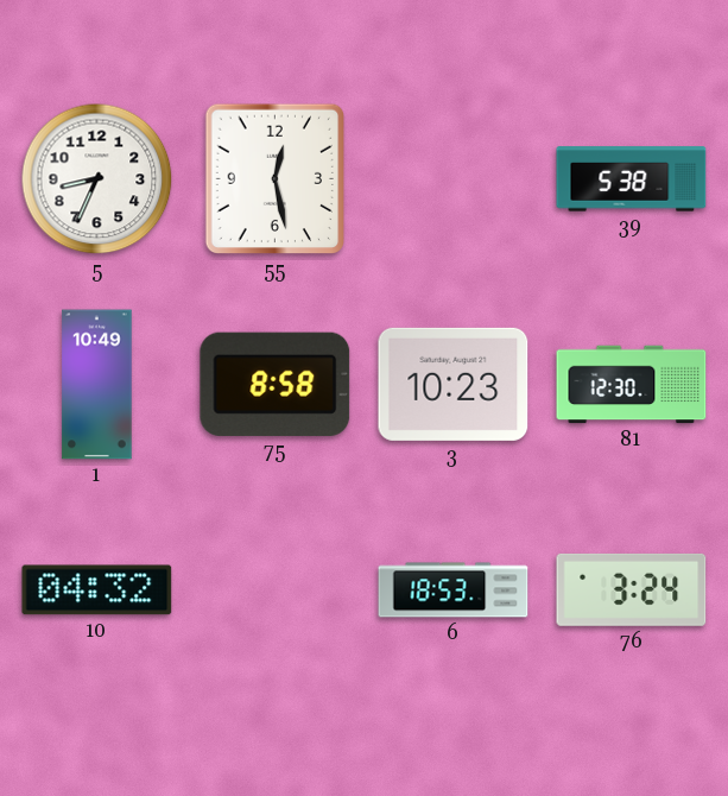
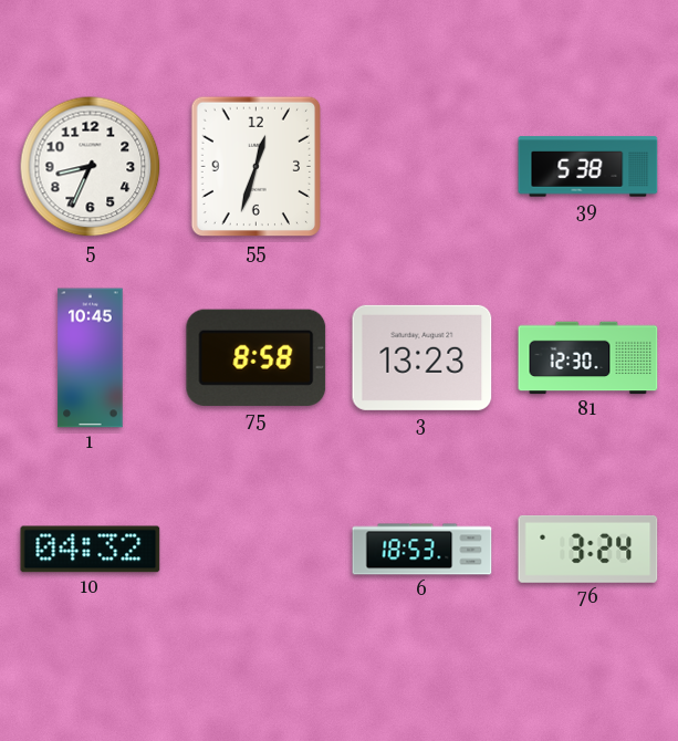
55: 12:28 -> 12:33
1: 10:49 -> 10:45
3: 10:23 -> 13:23
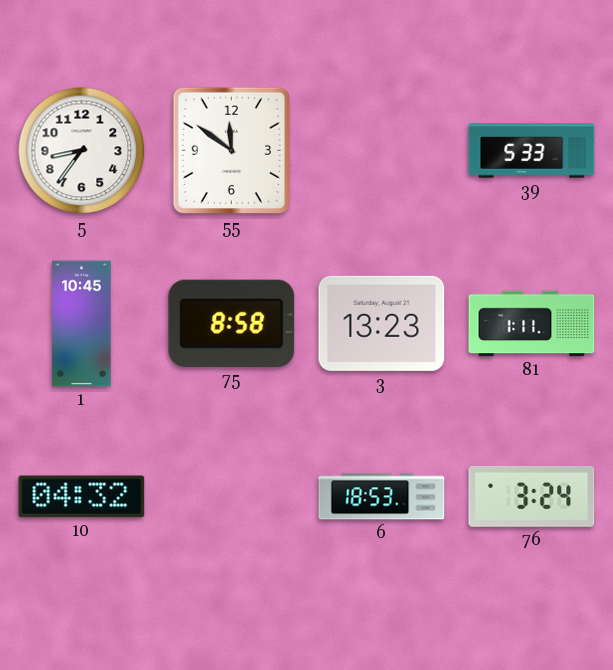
5: 8:34 -> 8:36
55: 12:33 -> 11:51
39: 5:38 -> 5:33
81: 12:30 -> 1:11
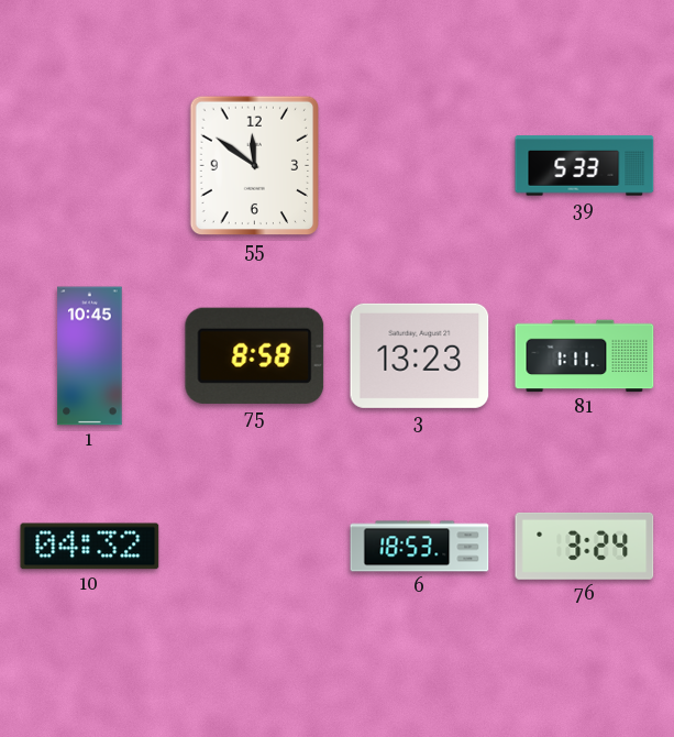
5: 8:36 -> none
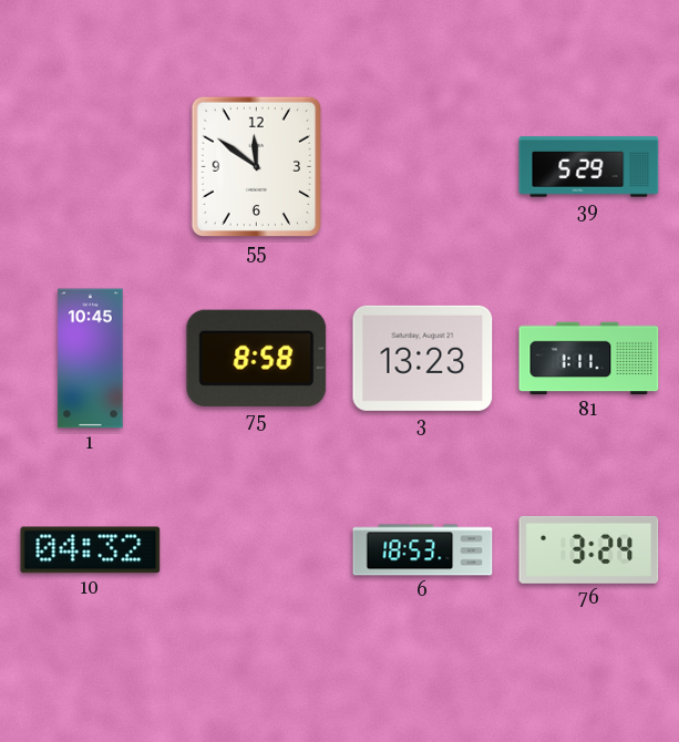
39: 5:33 -> 5:29
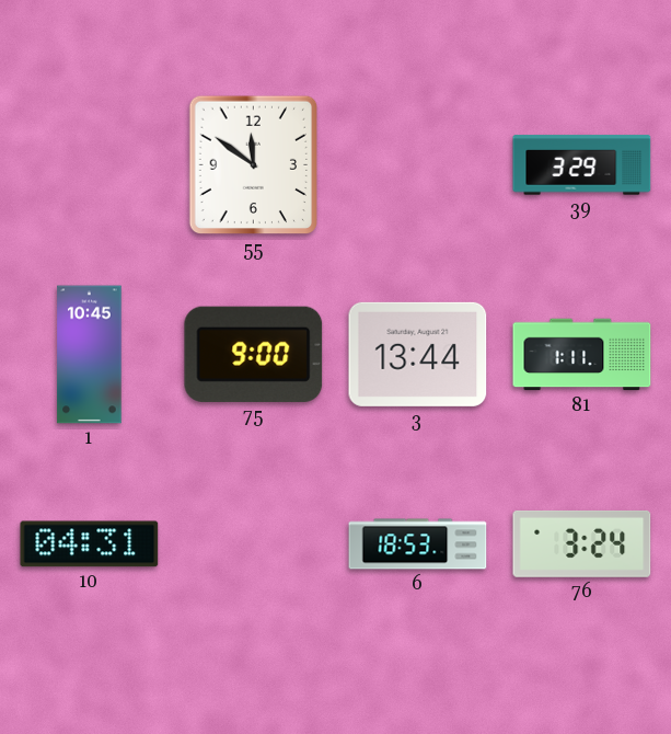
39: 5:29 -> 3:29
75: 8:58 -> 9:00
3: 13:23 -> 13:44
10: 04:32 -> 04:31
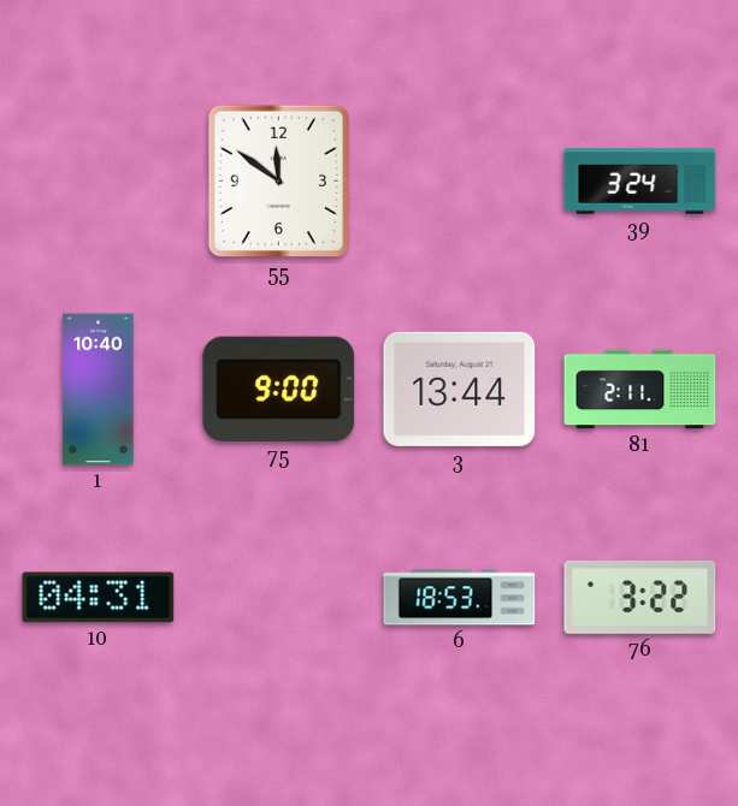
39: 3:29 -> 3:24
1: 10:45 -> 10:40
81: 1:11 -> 2:11
76: 3:24 -> 3:22
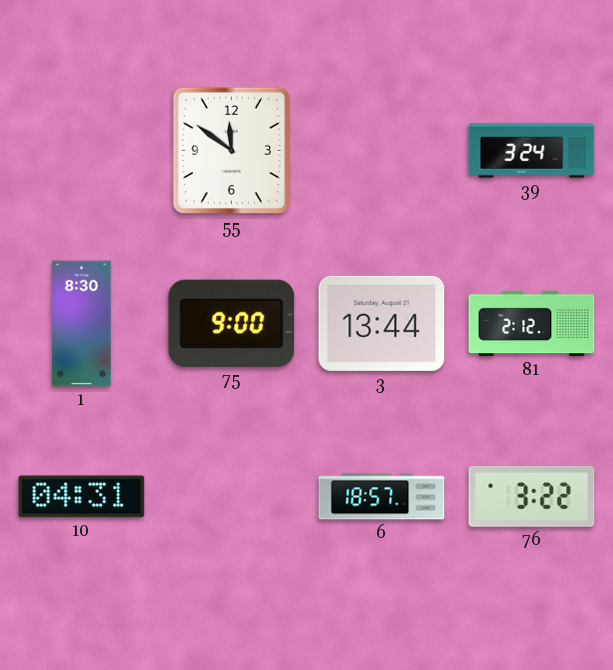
1: 10:40 -> 8:30
81: 2:11 -> 2:12
6: 18:53 -> 18:57
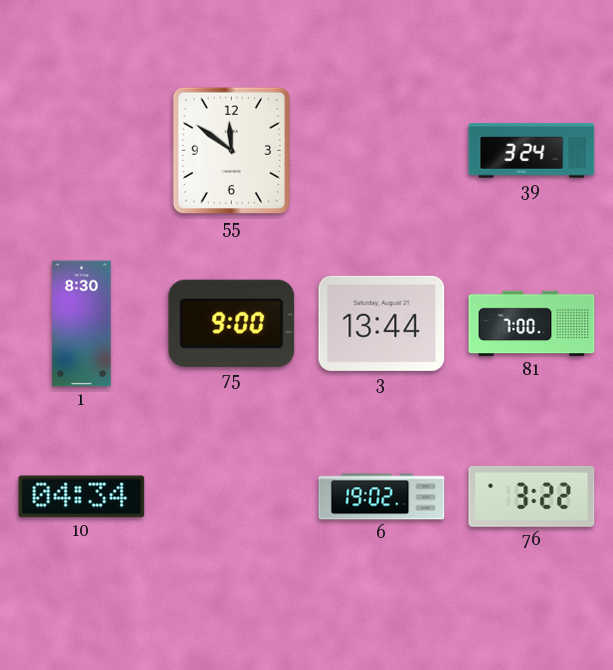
81: 2:12 -> 7:00
10: 04:31 -> 04:34
6: 18:57 -> 19:02
